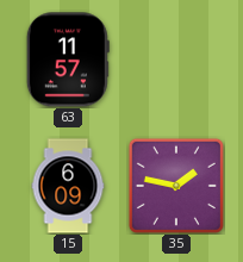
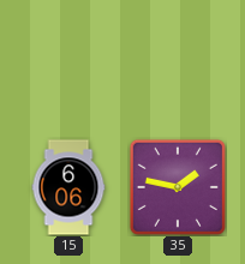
63: 11:57 -> none
15: 6:09 -> 6:06
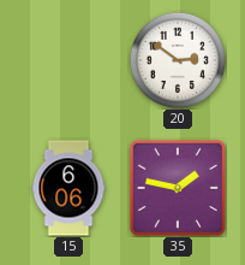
20: none -> 2:51
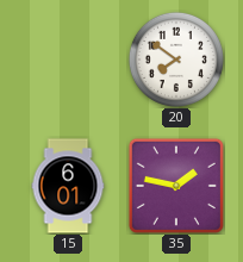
20: 2:51 -> 7:51
15: 6:06 -> 6:01
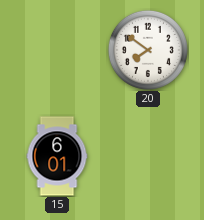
35: 1:47 -> none
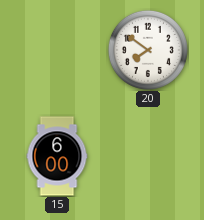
15: 6:01 -> 6:00
